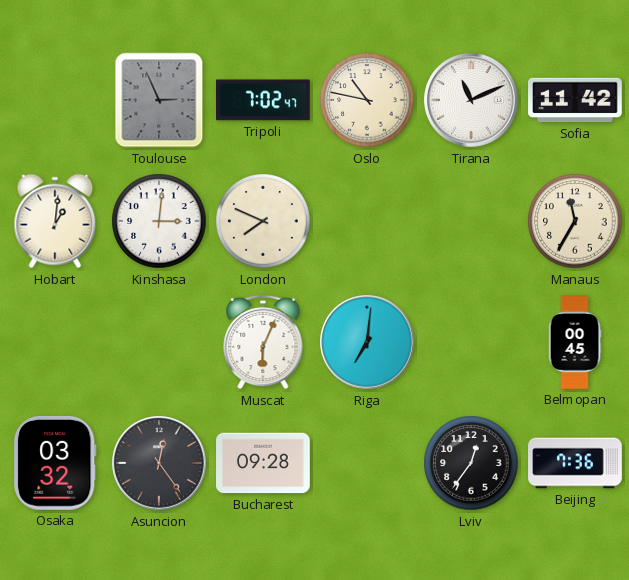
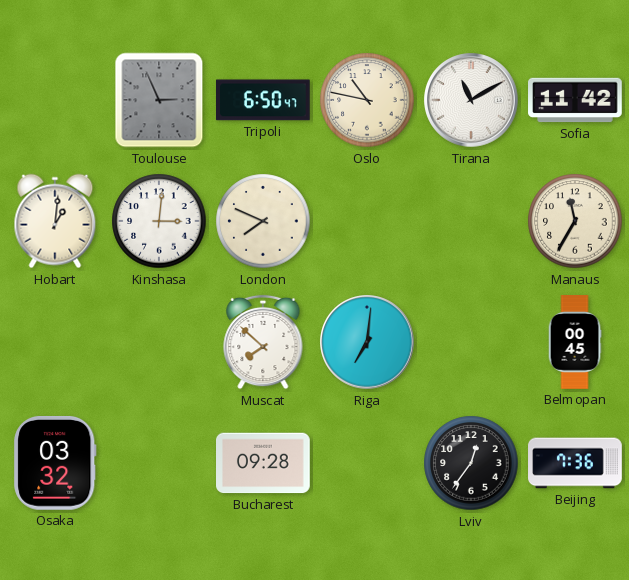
Tripoli: 7:02 -> 6:50
Tirana: 11:11 -> 11:10
Muscat: 6:04 -> 7:52
Asuncion: 12:24 -> none
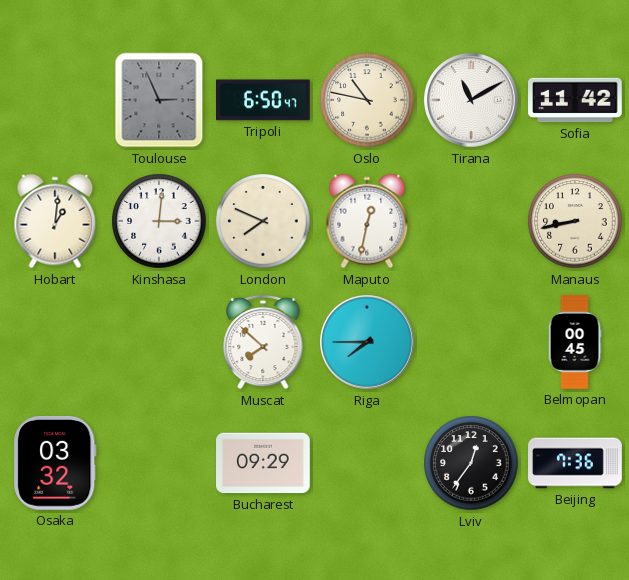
Maputo: none -> 12:32
Manaus: 11:35 -> 8:43
Riga: 7:01 -> 7:45
Bucharest: 09:28 -> 09:29
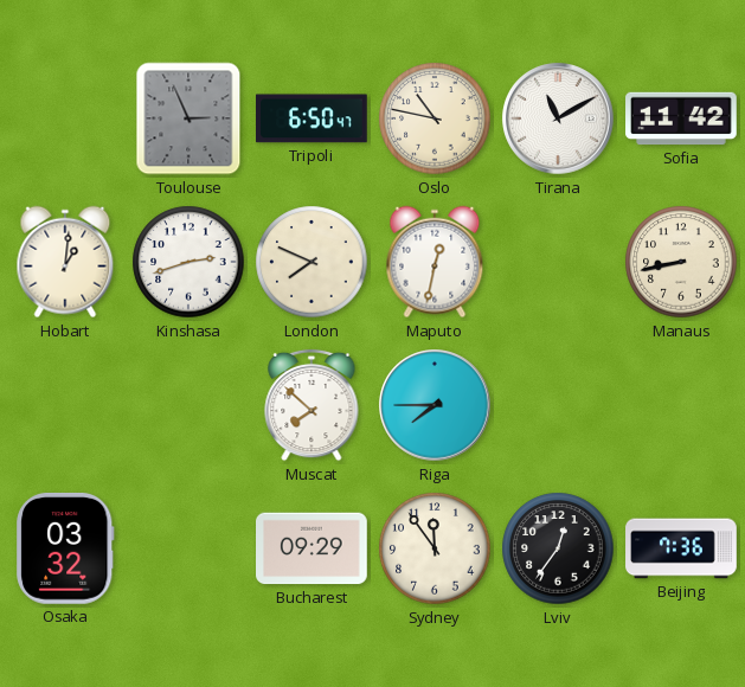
Kinshasa: 3:01 -> 2:42
Belmopan: 00:45 -> none
Sydney: none -> 11:54
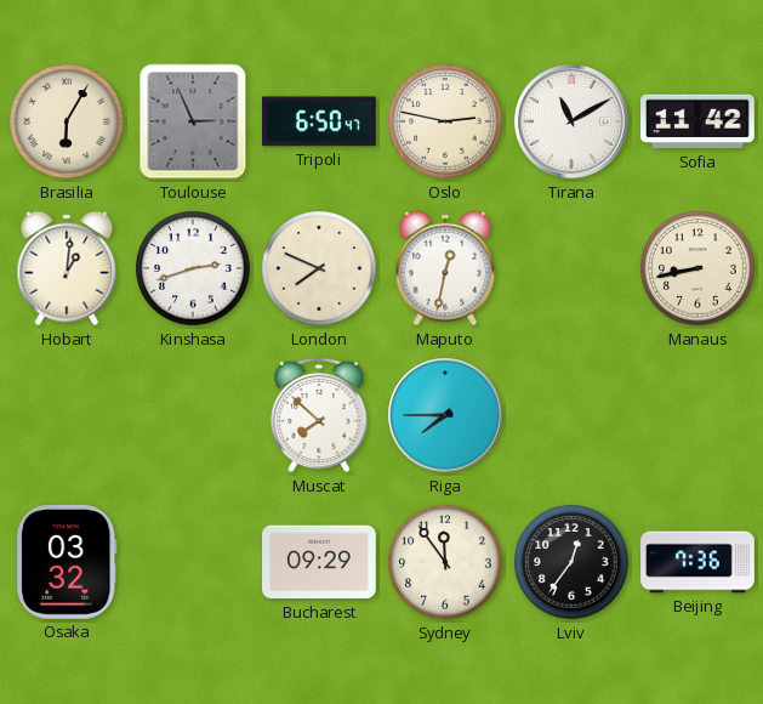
Brasilia: none -> 6:05
Oslo: 10:47 -> 2:47
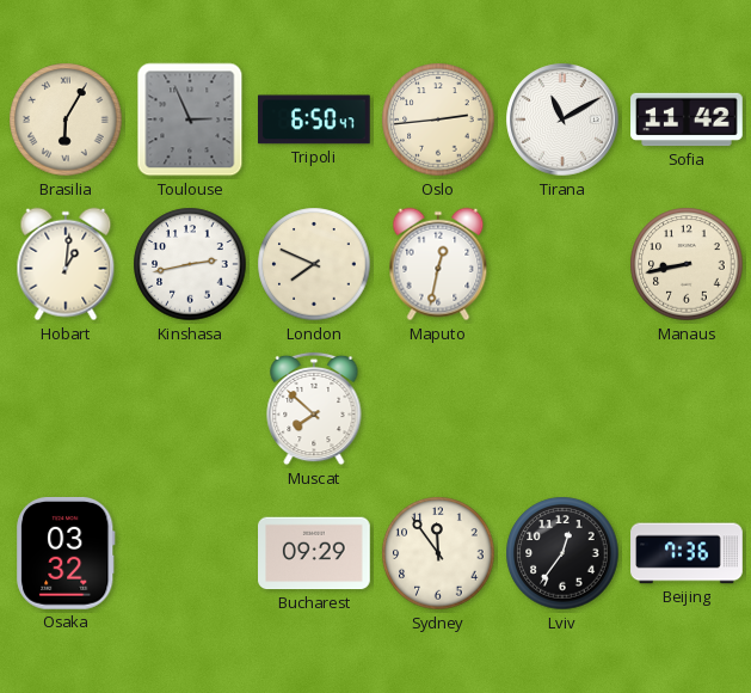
Oslo: 2:47 -> 2:44
Kinshasa: 2:42 -> 2:43
Riga: 7:45 -> none
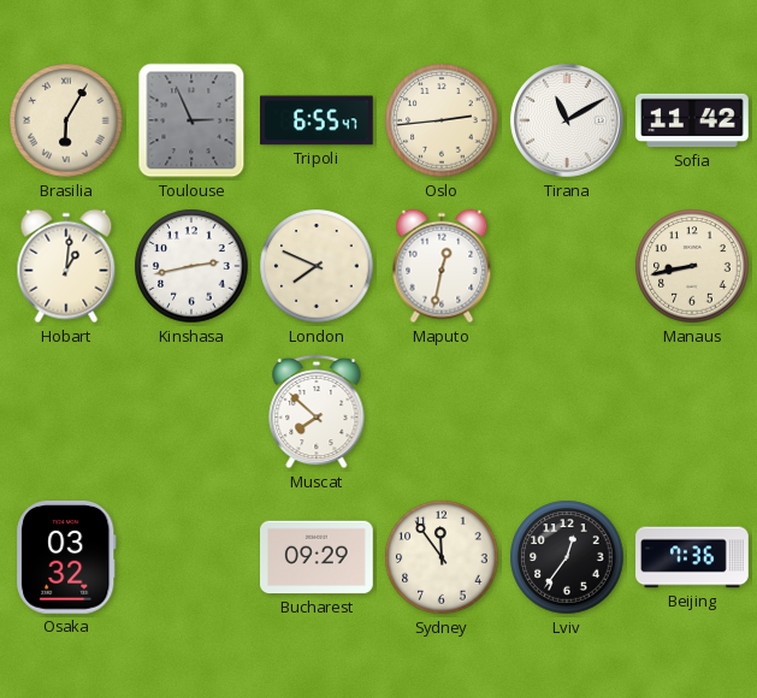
Tripoli: 6:50 -> 6:55
